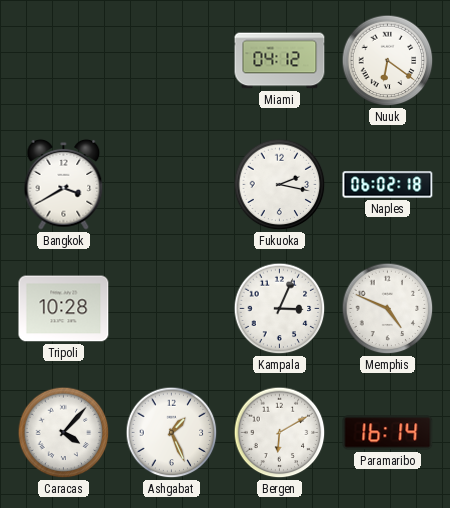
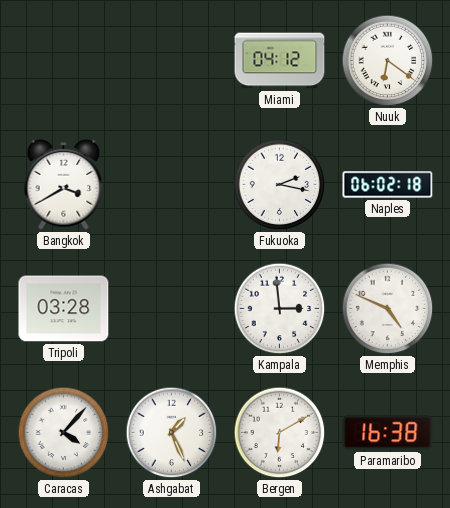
Tripoli: 10:28 -> 03:28
Kampala: 3:04 -> 2:59
Paramaribo: 16:14 -> 16:38
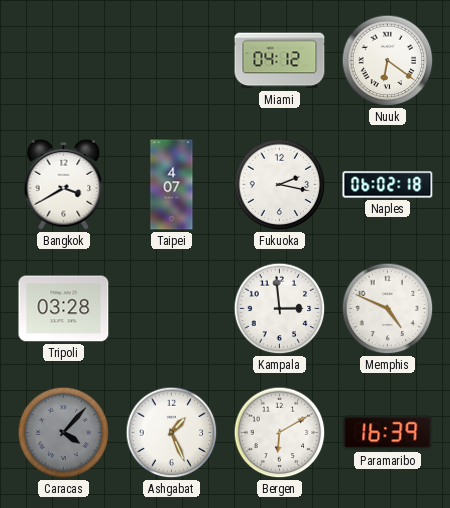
Taipei: none -> 4:07
Caracas dial: white -> grey
Paramaribo: 16:38 -> 16:39
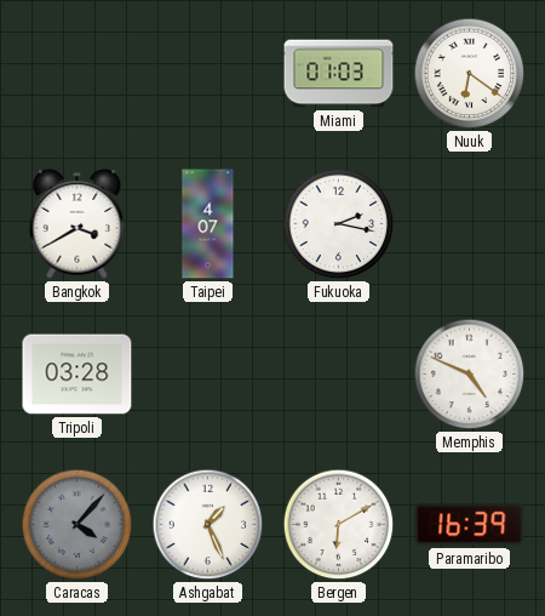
Miami: 04:12 -> 01:03
Naples: 06:02 -> none
Kampala: 2:59 -> none
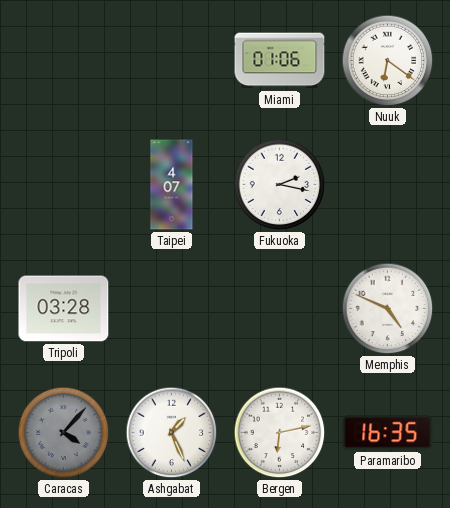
Miami: 01:03 -> 01:06
Bangkok: 3:40 -> none
Bergen: 6:10 -> 6:13
Paramaribo: 16:39 -> 16:35
